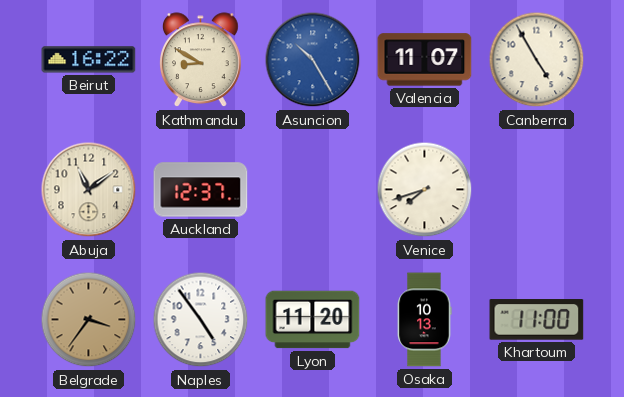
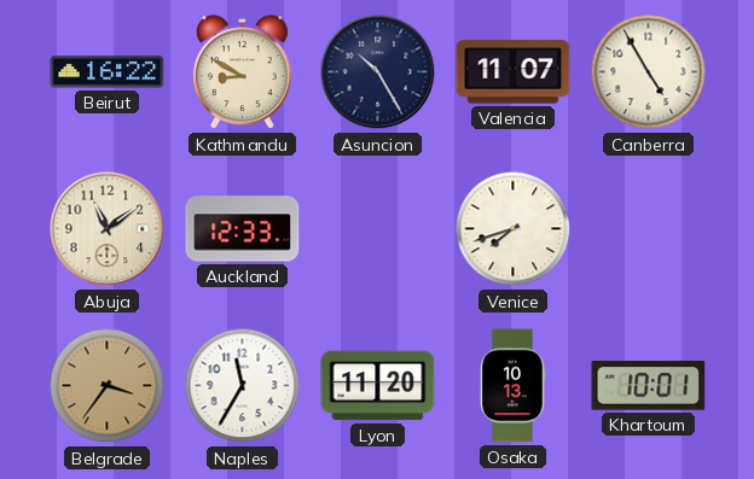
Asuncion dial: blue -> navy
Auckland: 12:37 -> 12:33
Naples: 4:54 -> 11:35
Khartoum: 11:00 -> 10:01
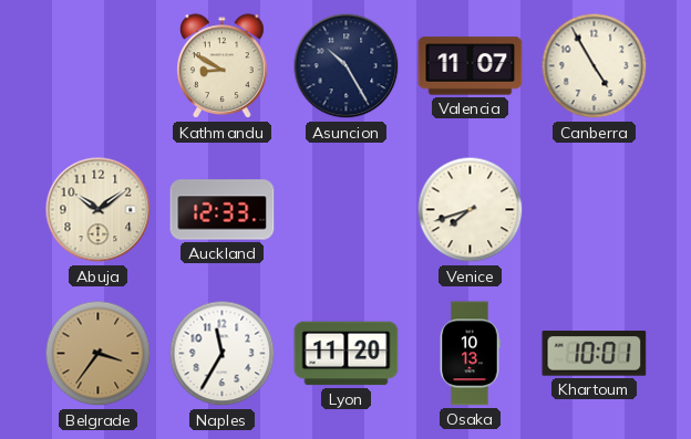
Beirut: 16:22 -> none
Abuja: 11:09 -> 10:09
